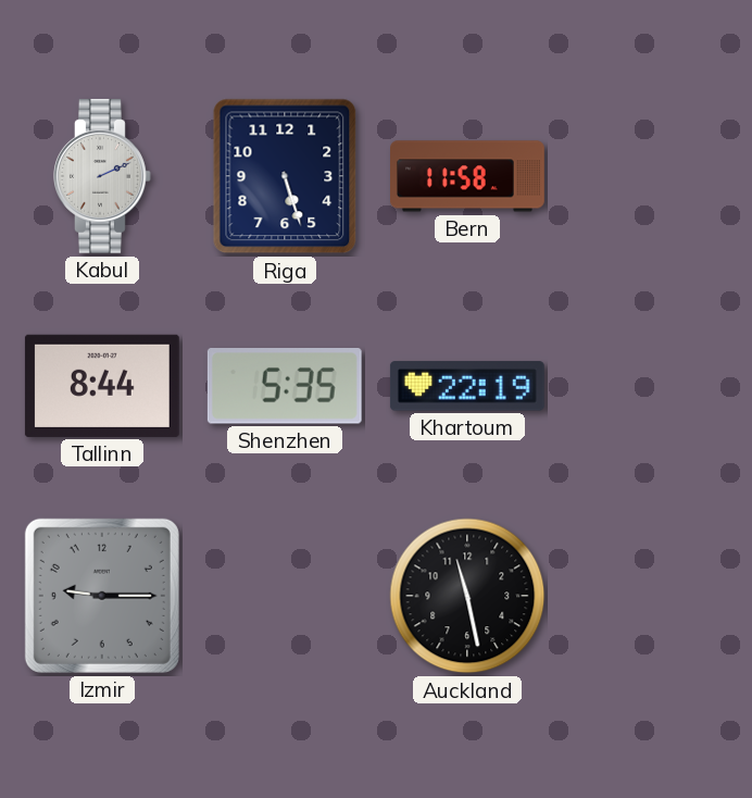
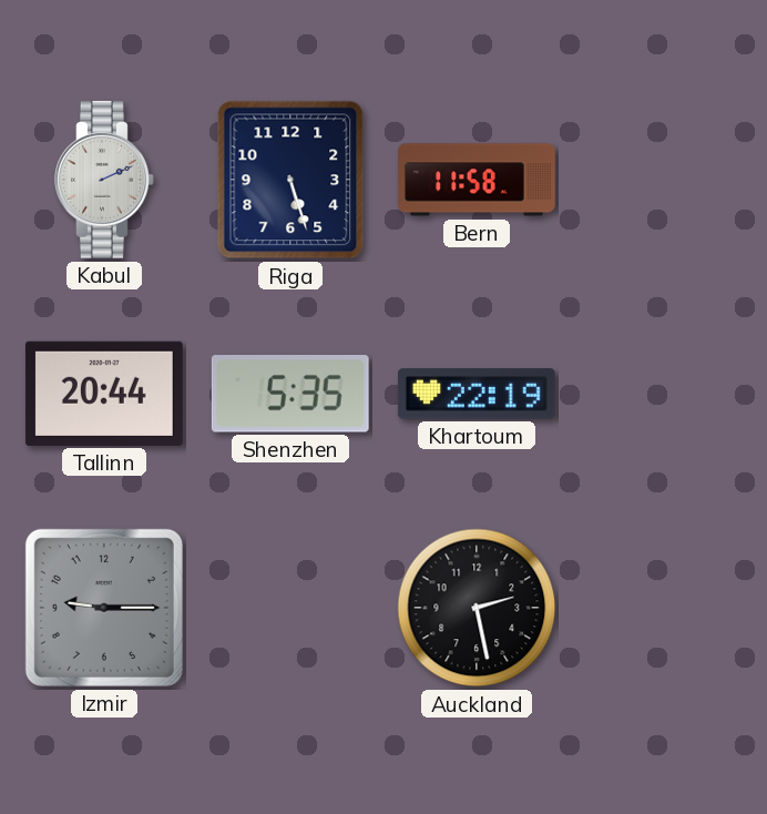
Tallinn: 8:44 -> 20:44
Auckland: 11:28 -> 2:28
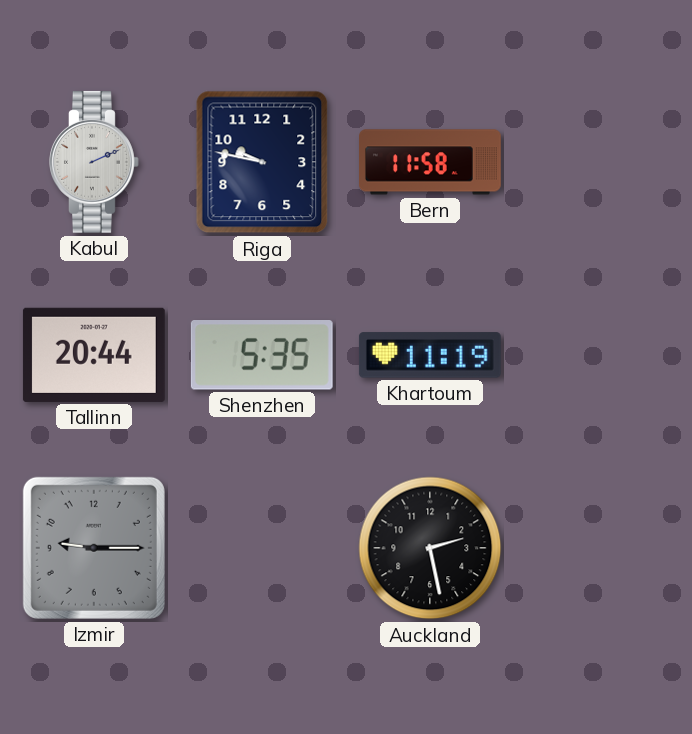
Riga: 5:27 -> 9:47
Khartoum: 22:19 -> 11:19
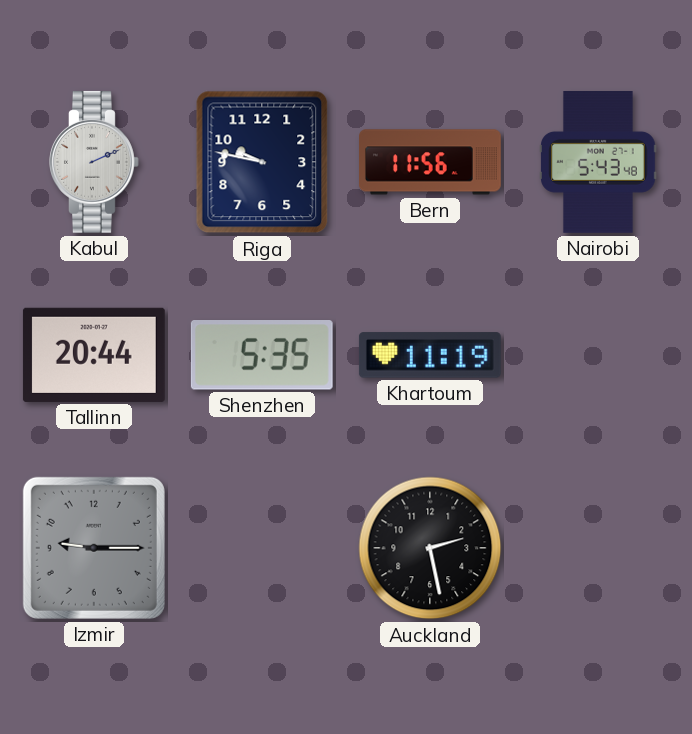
Bern: 11:58 -> 11:56
Nairobi: none -> 5:43
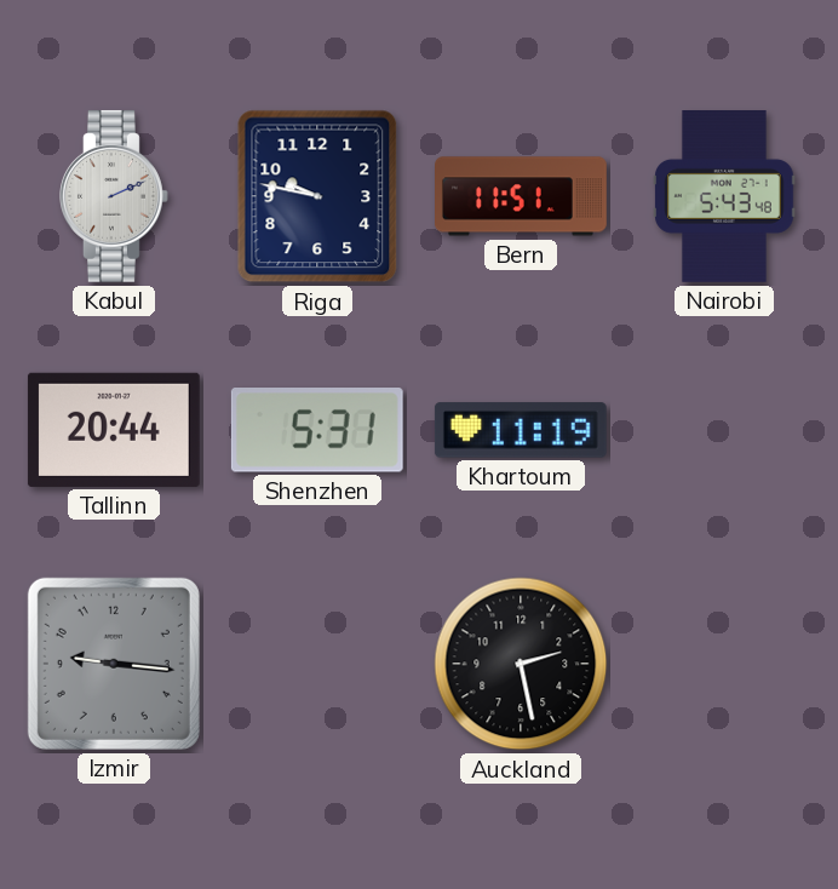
Bern: 11:56 -> 11:51
Shenzhen: 5:35 -> 5:31
Izmir: 9:15 -> 9:16
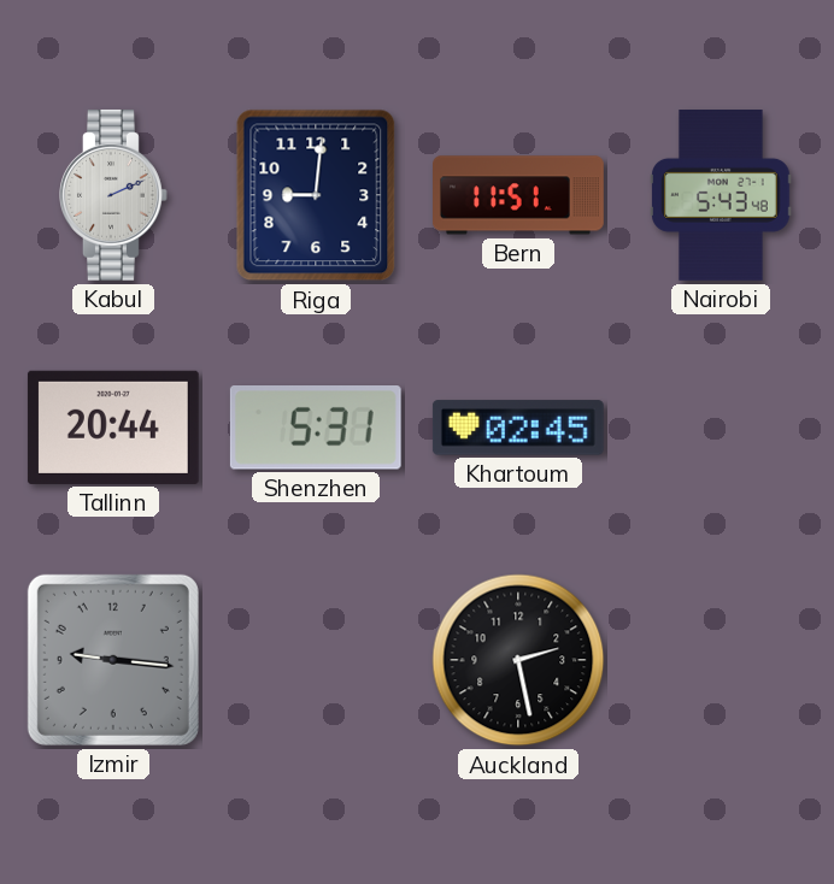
Riga: 9:47 -> 9:01
Khartoum: 11:19 -> 02:45
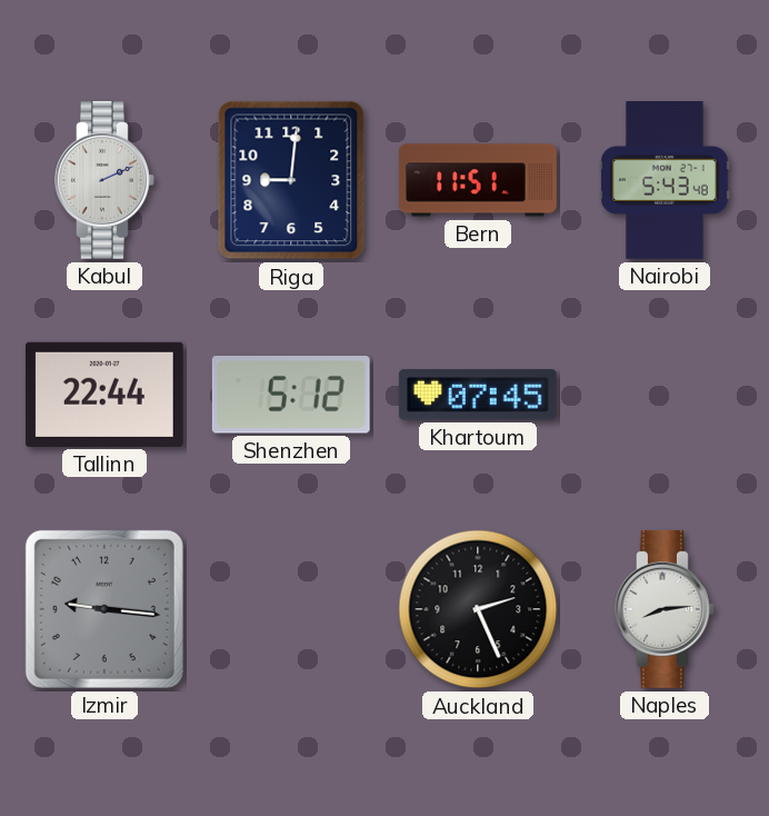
Tallinn: 20:44 -> 22:44
Shenzhen: 5:31 -> 5:12
Khartoum: 02:45 -> 07:45
Auckland: 2:28 -> 2:26
Naples: none -> 8:14
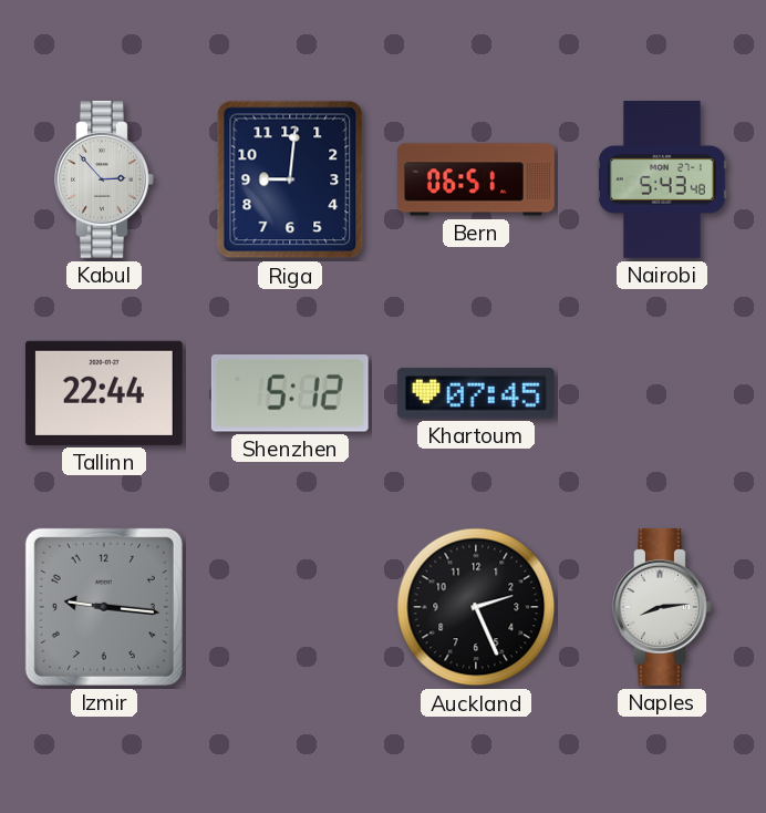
Kabul: 2:11 -> 2:53
Bern: 11:51 -> 06:51
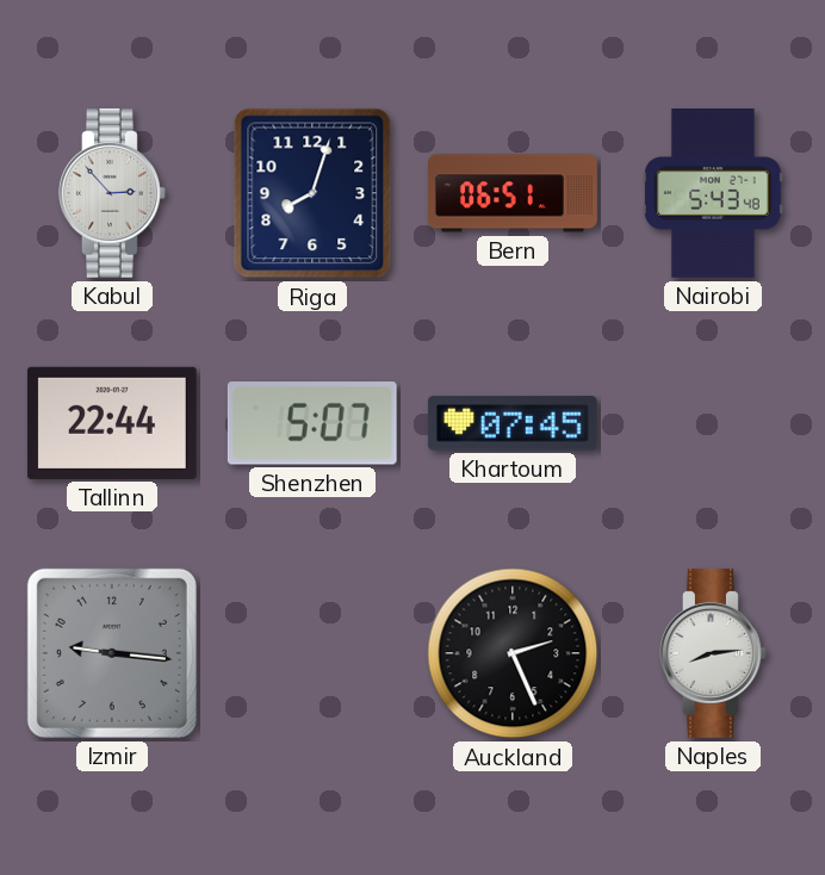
Riga: 9:01 -> 8:03
Shenzhen: 5:12 -> 5:07
